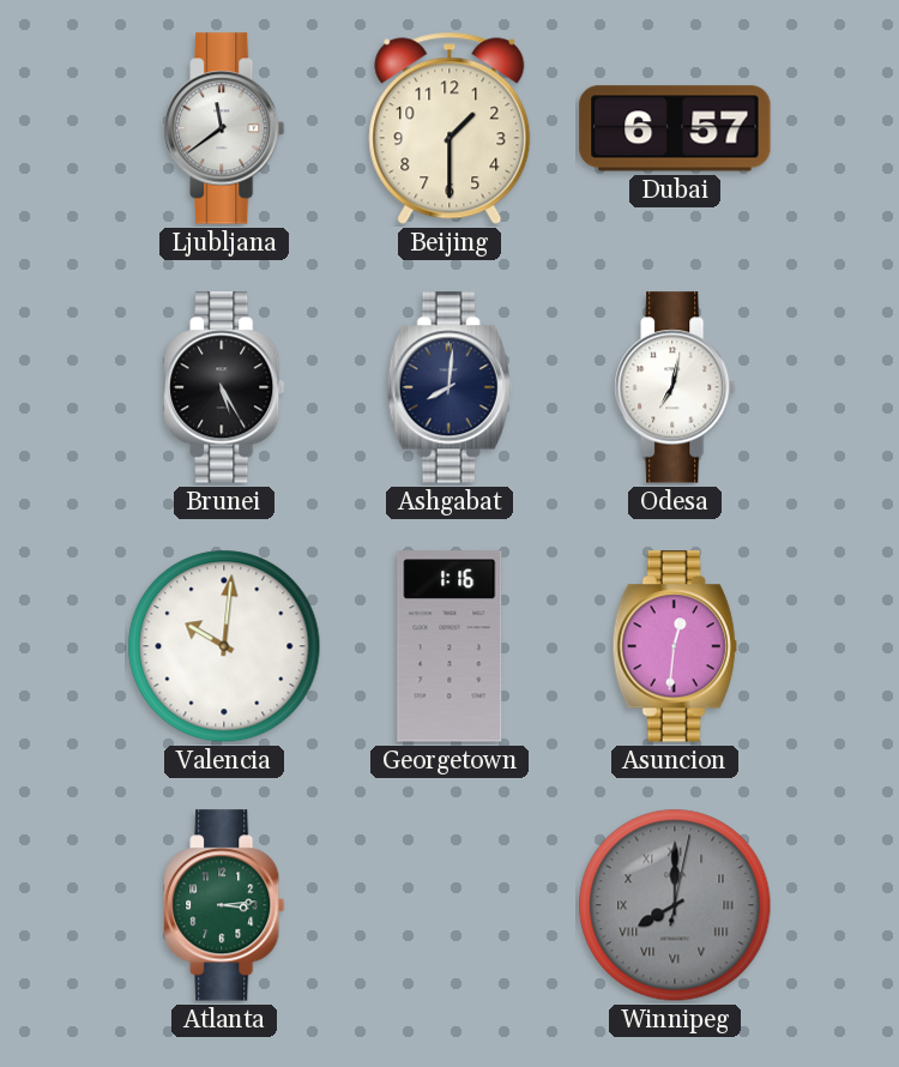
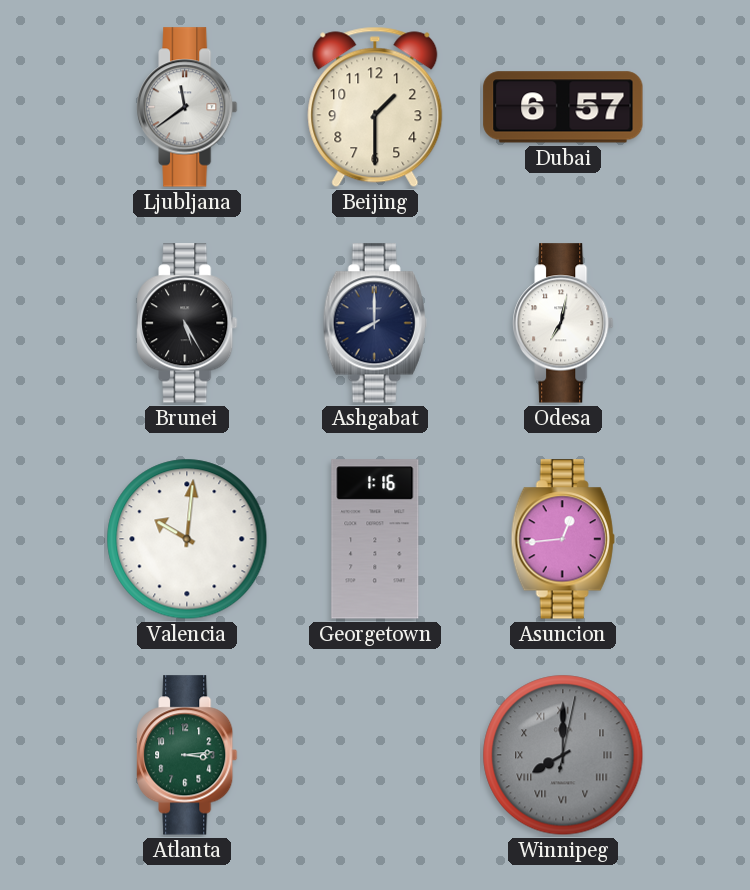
Ashgabat: 8:01 -> 8:00
Asuncion: 12:31 -> 12:44
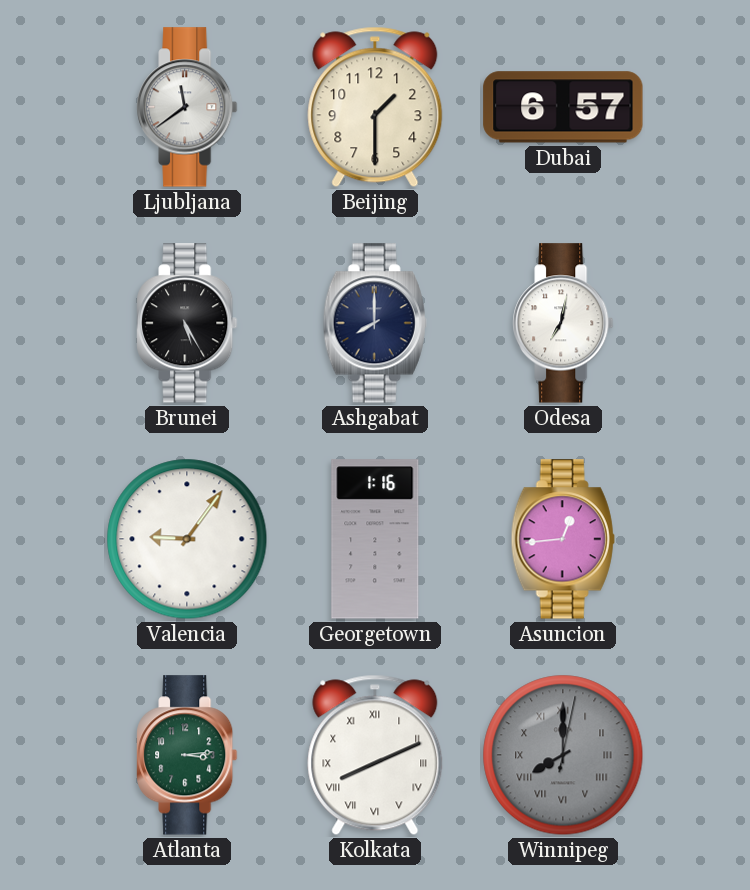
Valencia: 10:01 -> 9:06
Kolkata: none -> 8:11
